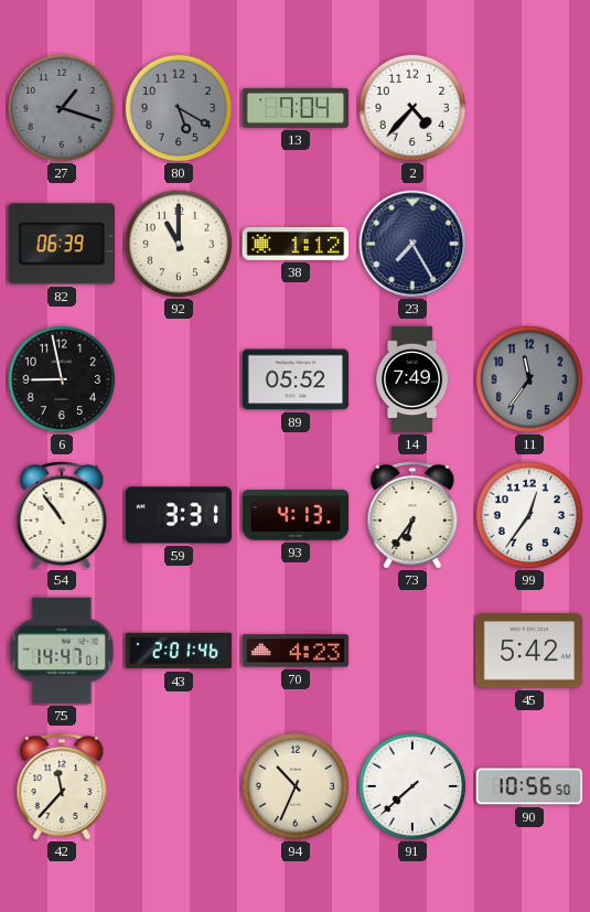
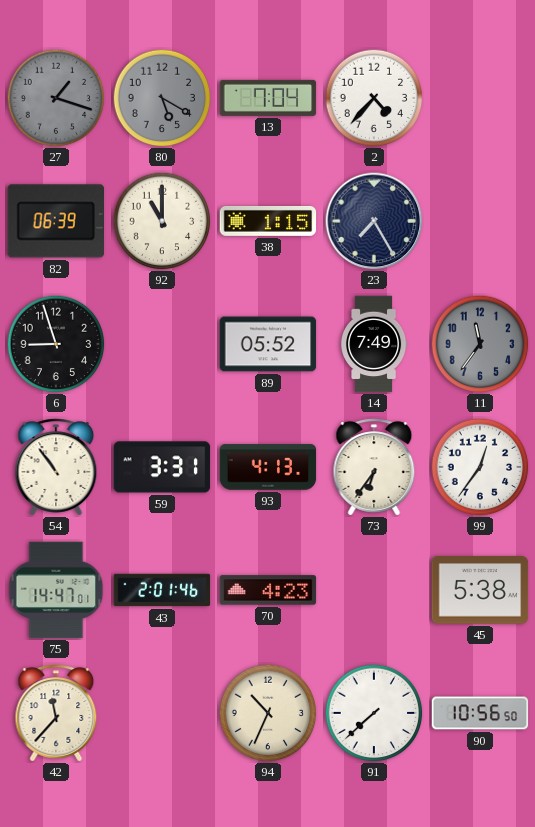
38: 1:12 -> 1:15
6: 8:58 -> 8:57
45: 5:42 -> 5:38
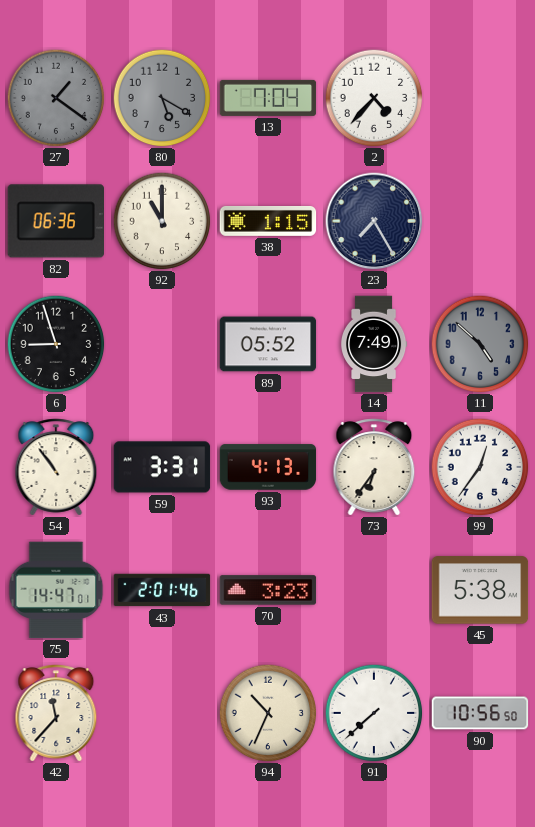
27: 1:18 -> 1:21
82: 06:39 -> 06:36
11: 11:36 -> 4:52
70: 4:23 -> 3:23
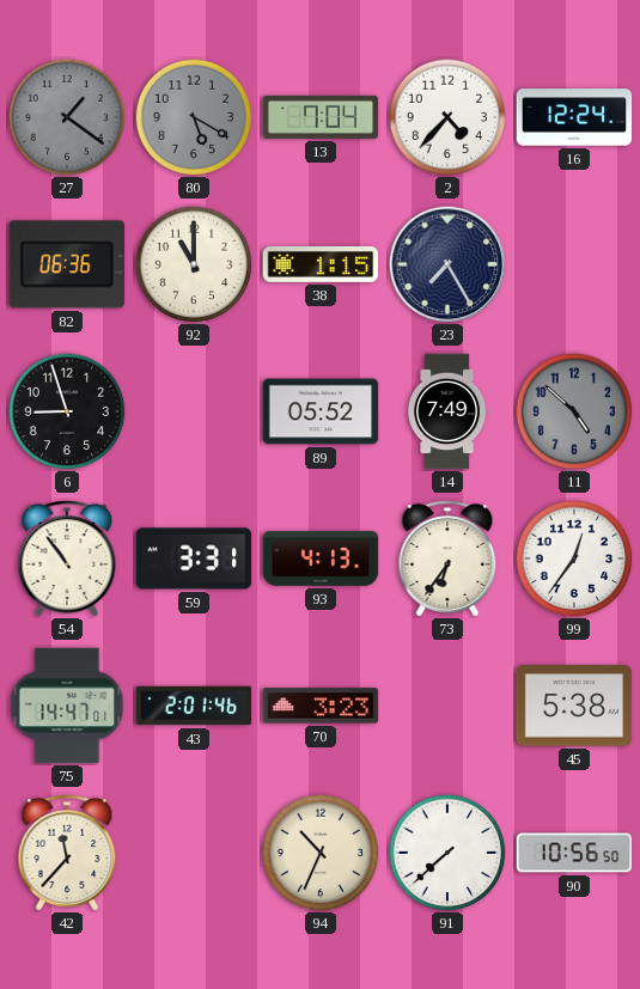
16: none -> 12:24
